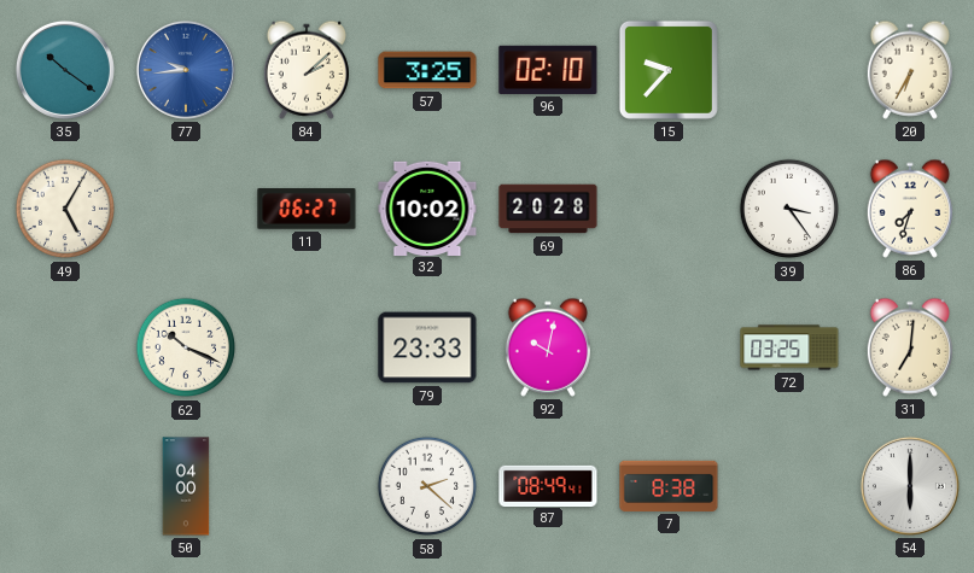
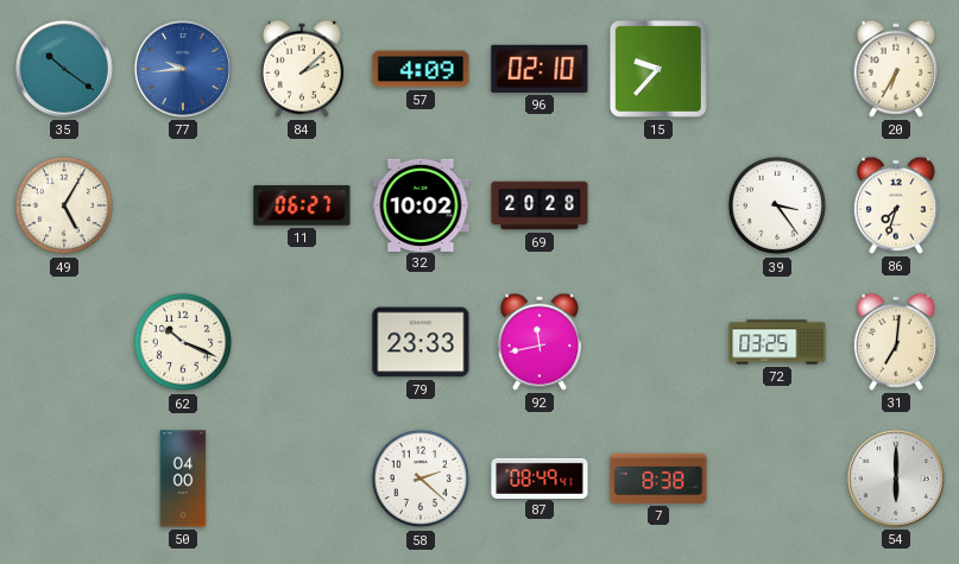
57: 3:25 -> 4:09
92: 10:02 -> 11:43
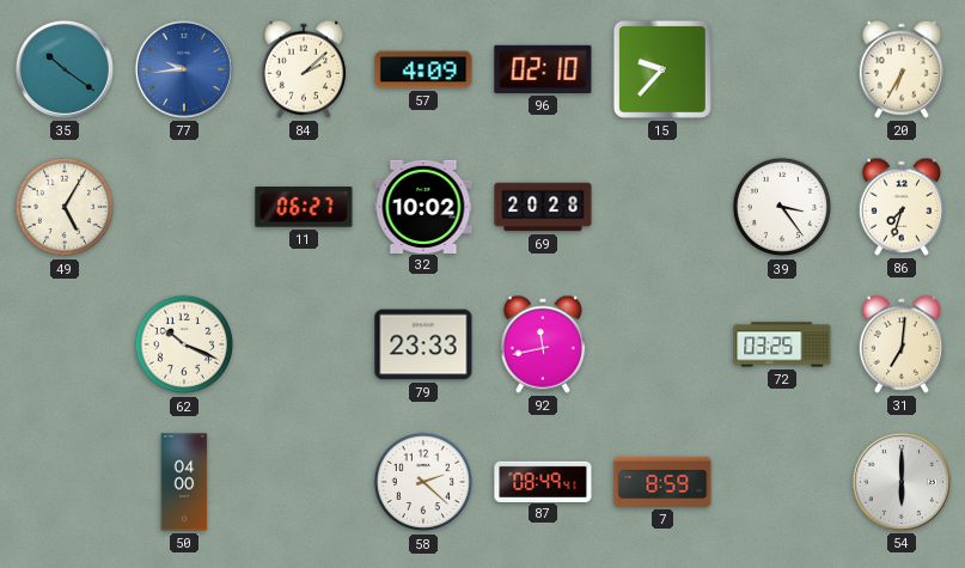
7: 8:38 -> 8:59
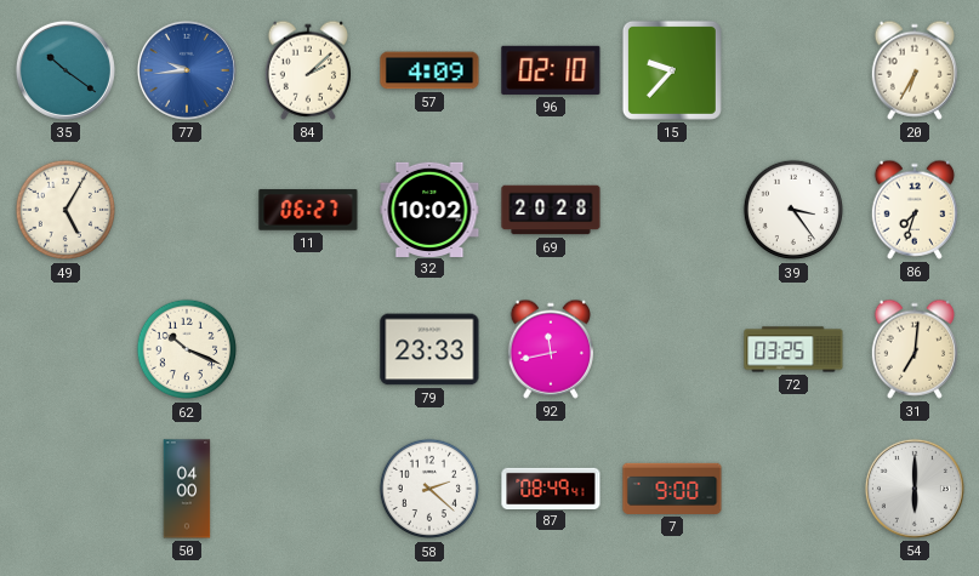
7: 8:59 -> 9:00
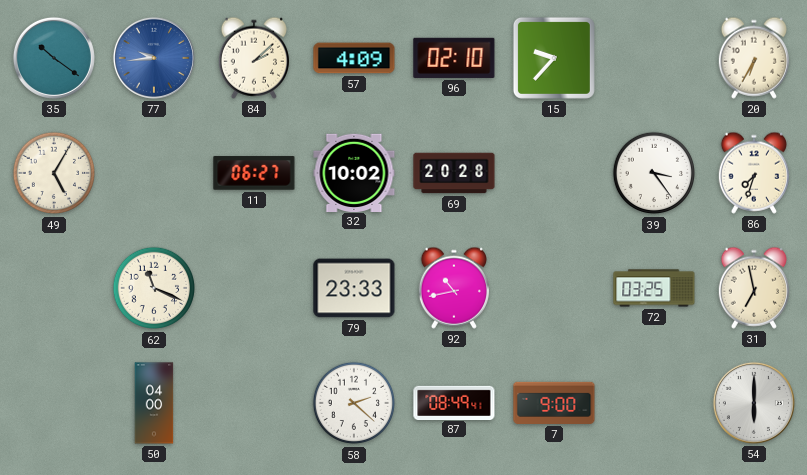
62: 10:19 -> 11:19
92: 11:43 -> 10:43
31: 7:01 -> 6:58
